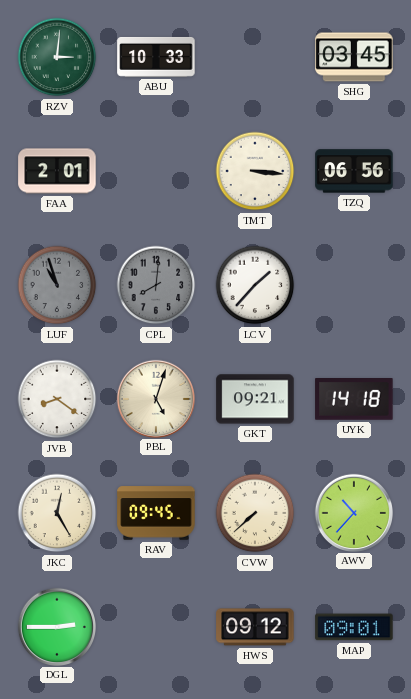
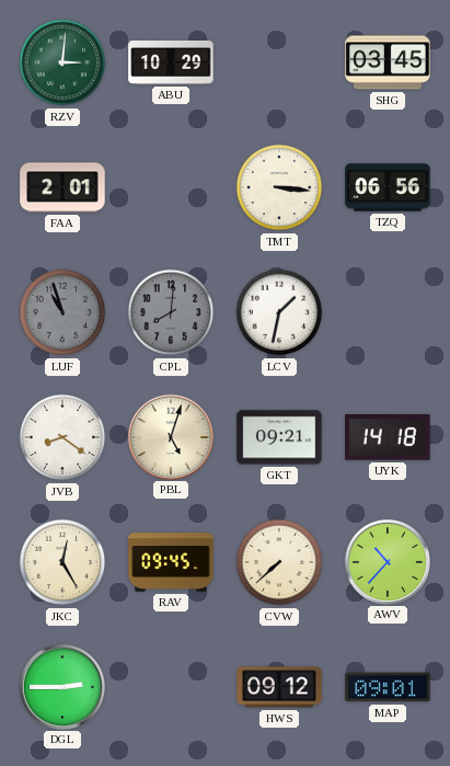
ABU: 10:33 -> 10:29
LCV: 1:37 -> 1:32
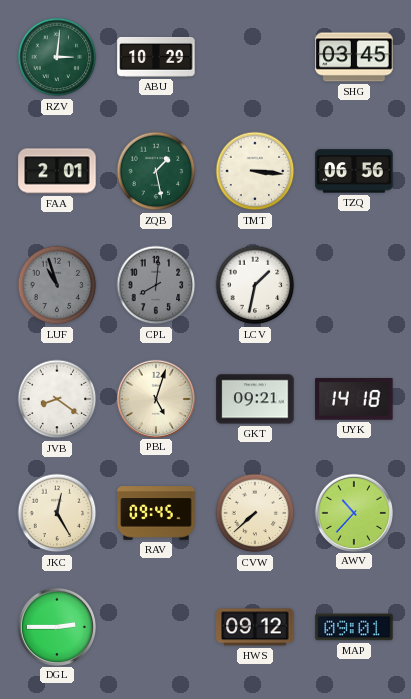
ZQB: none -> 1:28
